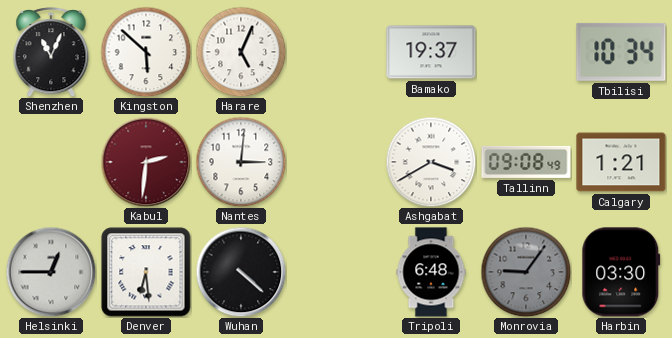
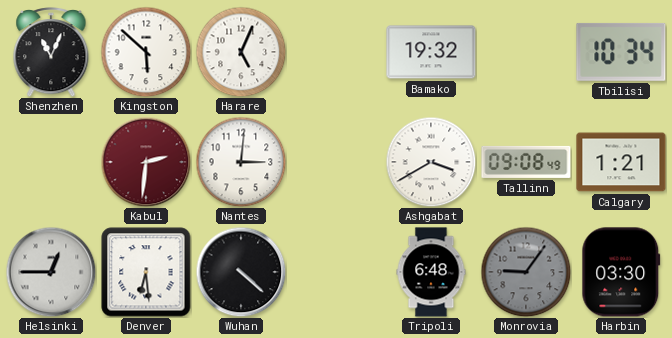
Bamako: 19:37 -> 19:32
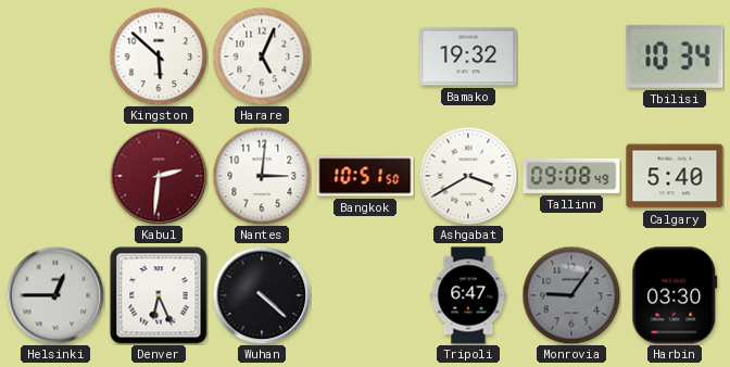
Shenzhen: 11:04 -> none
Bangkok: none -> 10:51
Calgary: 1:21 -> 5:40
Denver: 6:29 -> 6:26
Tripoli: 6:48 -> 6:47
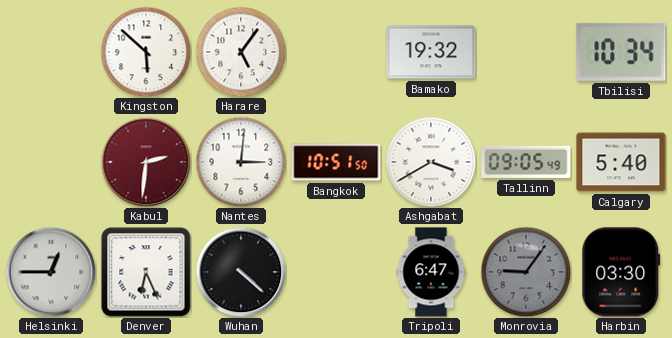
Harare: 5:04 -> 5:06
Tallinn: 09:08 -> 09:05
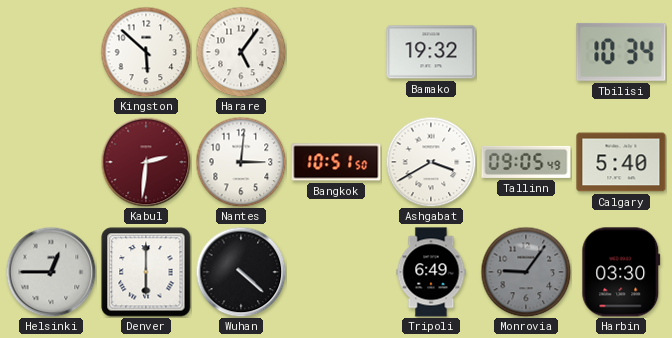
Denver: 6:26 -> 6:00
Tripoli: 6:47 -> 6:49
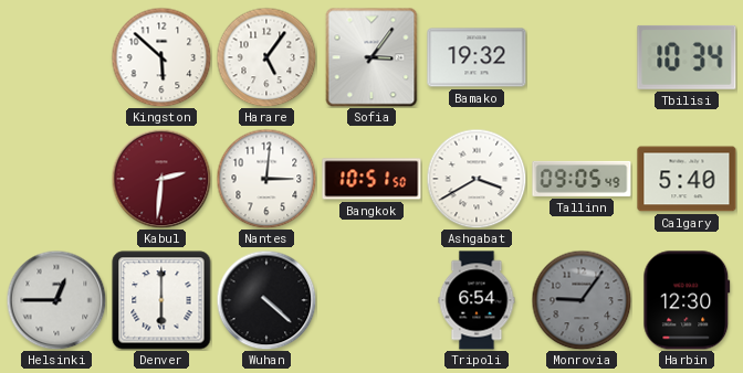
Sofia: none -> 3:06
Tripoli: 6:49 -> 6:54
Harbin: 03:30 -> 12:30
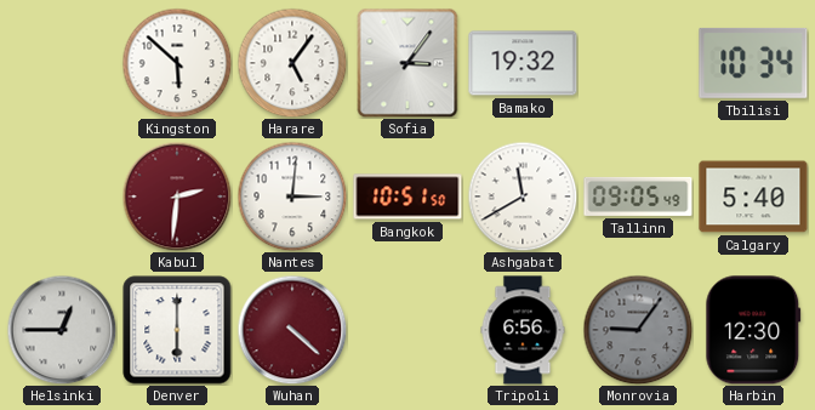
Ashgabat: 3:40 -> 11:40
Wuhan dial: black -> burgundy
Tripoli: 6:54 -> 6:56
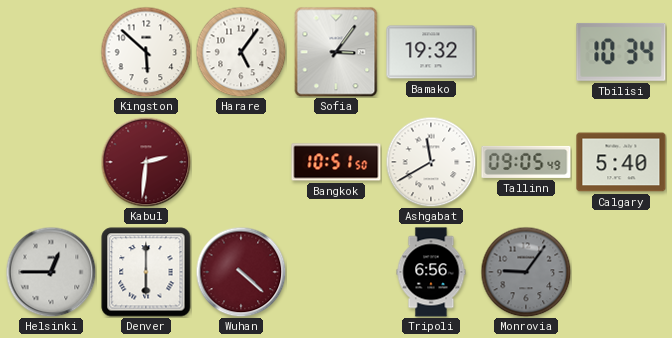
Nantes: 3:01 -> none
Harbin: 12:30 -> none
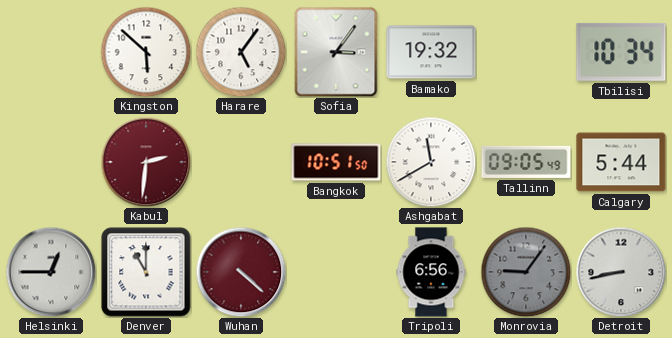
Calgary: 5:40 -> 5:44
Denver: 6:00 -> 11:00
Detroit: none -> 8:43
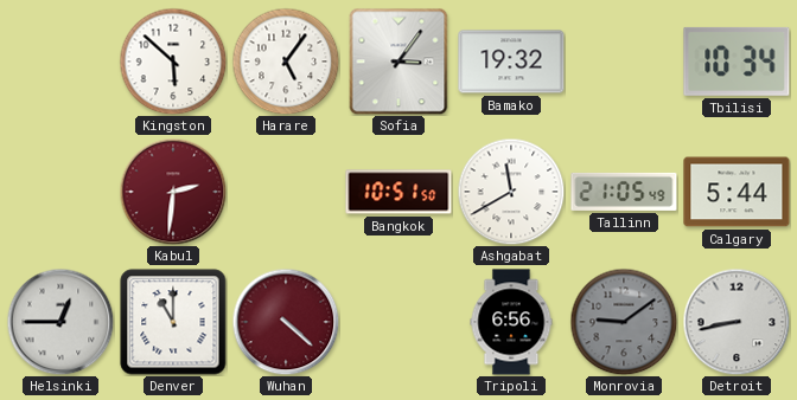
Tallinn: 09:05 -> 21:05
Monrovia: 9:06 -> 9:09
